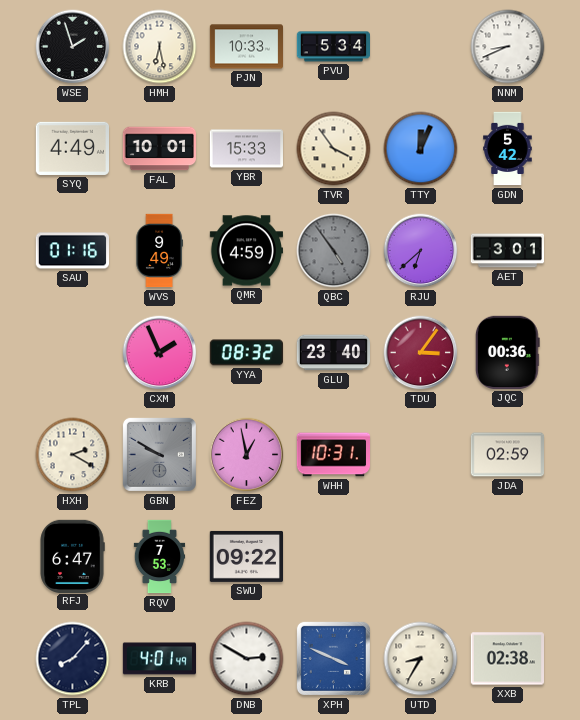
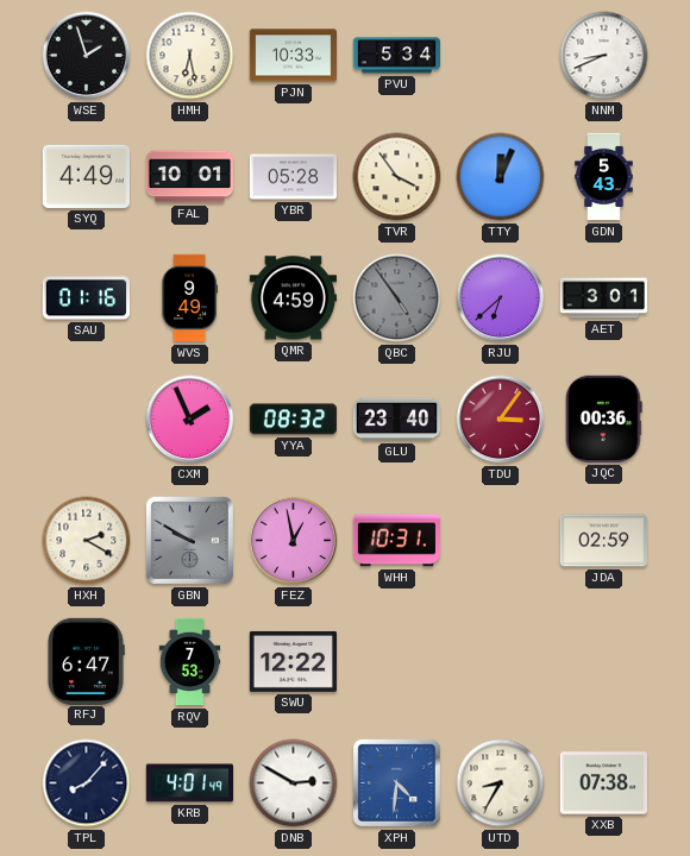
YBR: 15:33 -> 05:28
GDN: 5:42 -> 5:43
SWU: 09:22 -> 12:22
XPH: 3:49 -> 4:31
XXB: 02:38 -> 07:38
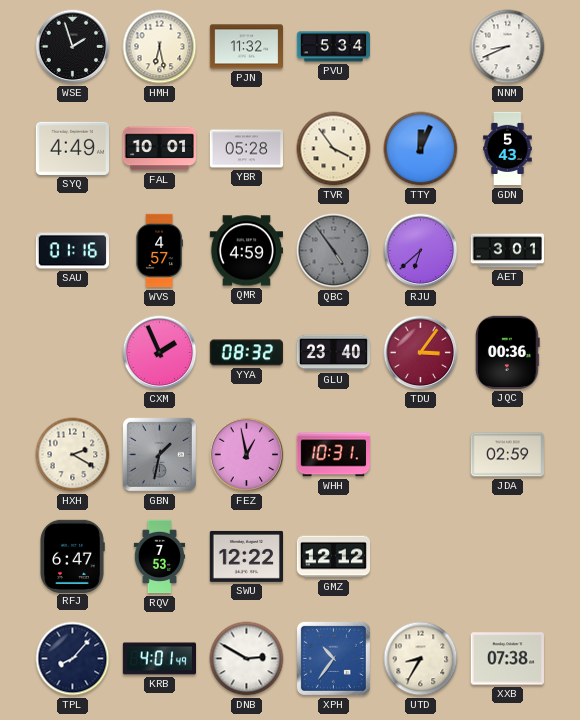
PJN: 10:33 -> 11:32
WVS: 9:49 -> 4:57
GBN: 9:50 -> 1:32
GMZ: none -> 12:12
XPH: 4:31 -> 10:36
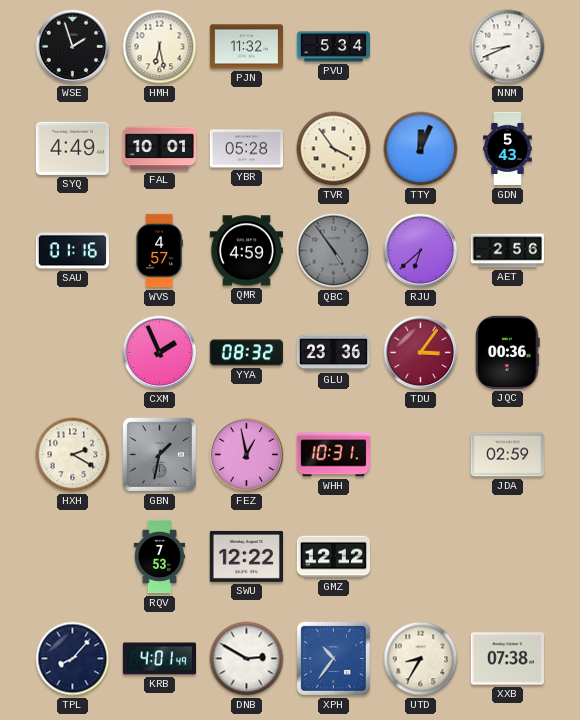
AET: 3:01 -> 2:56
GLU: 23:40 -> 23:36
RFJ: 6:47 -> none
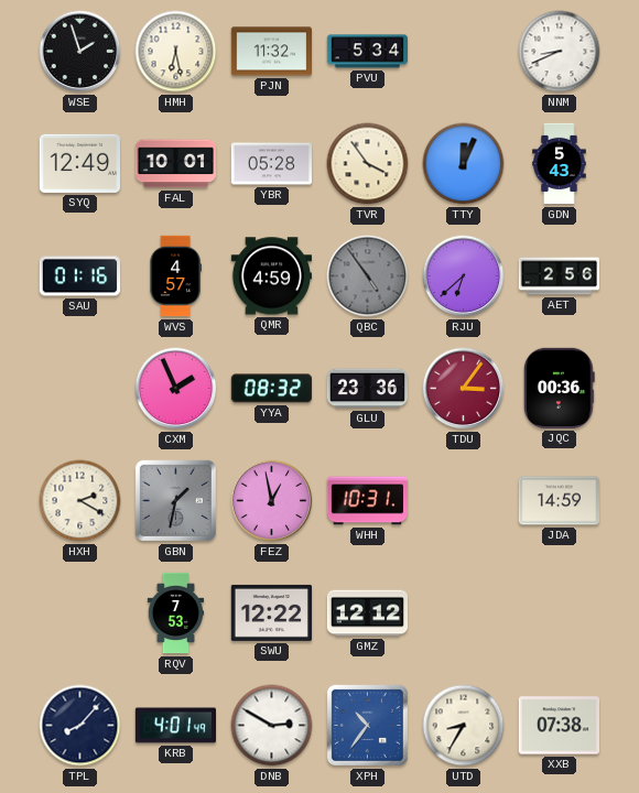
SYQ: 4:49 -> 12:49
JDA: 02:59 -> 14:59
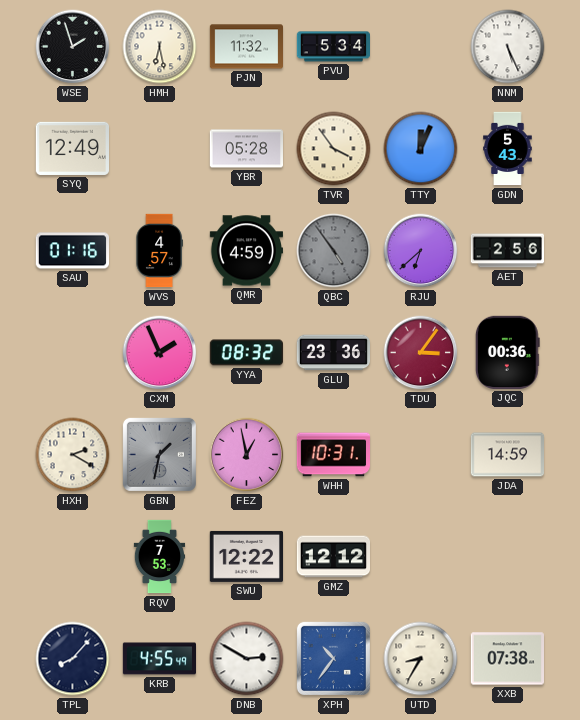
NNM: 8:41 -> 5:26
FAL: 10:01 -> none
KRB: 4:01 -> 4:55
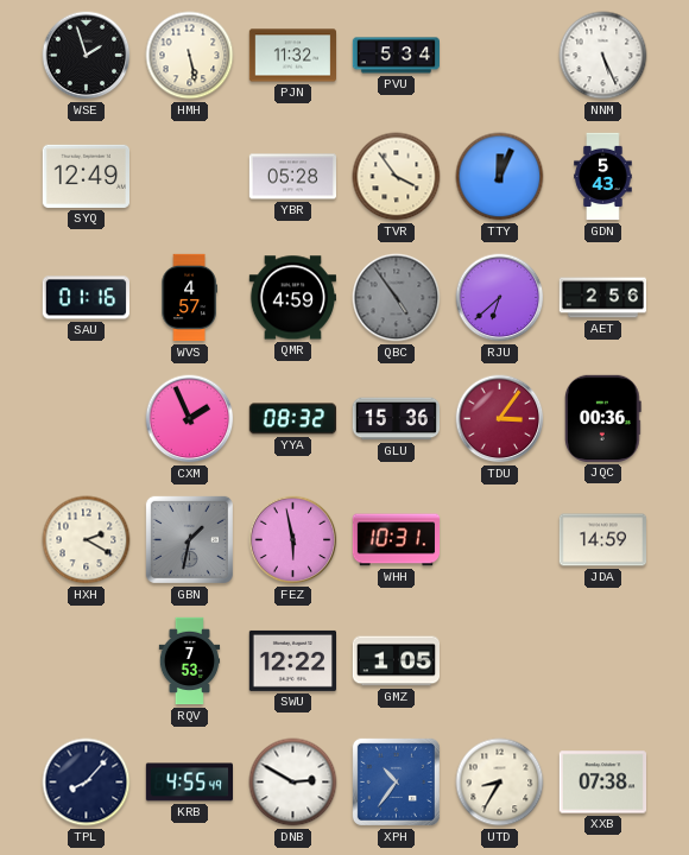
HMH: 6:28 -> 5:28
GLU: 23:36 -> 15:36
FEZ: 12:58 -> 5:58
GMZ: 12:12 -> 1:05
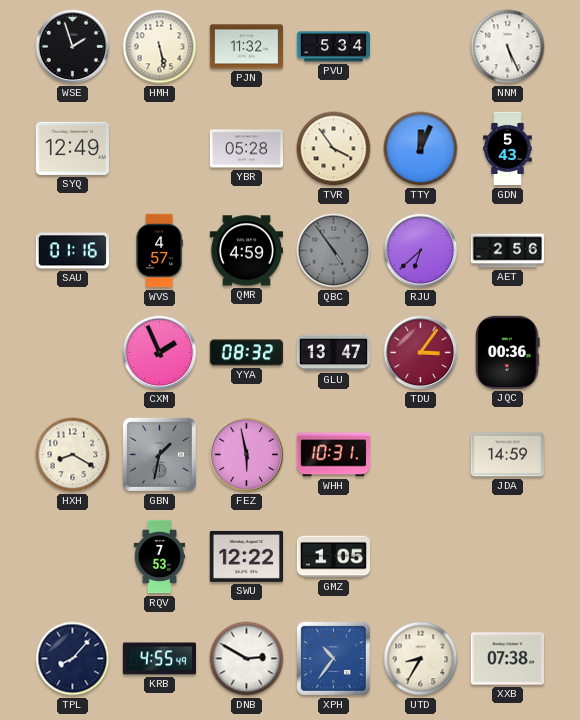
GLU: 15:36 -> 13:47
HXH: 2:20 -> 8:20
